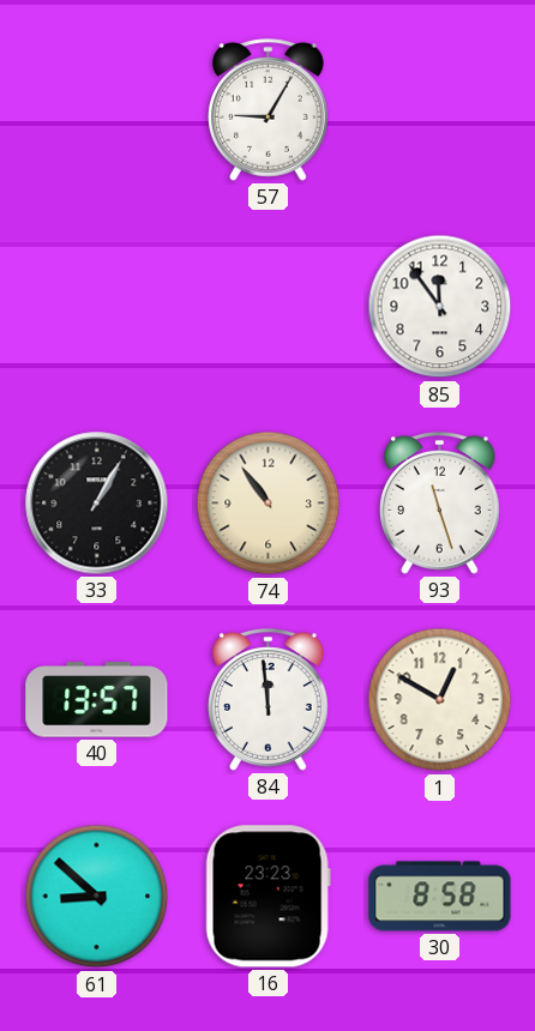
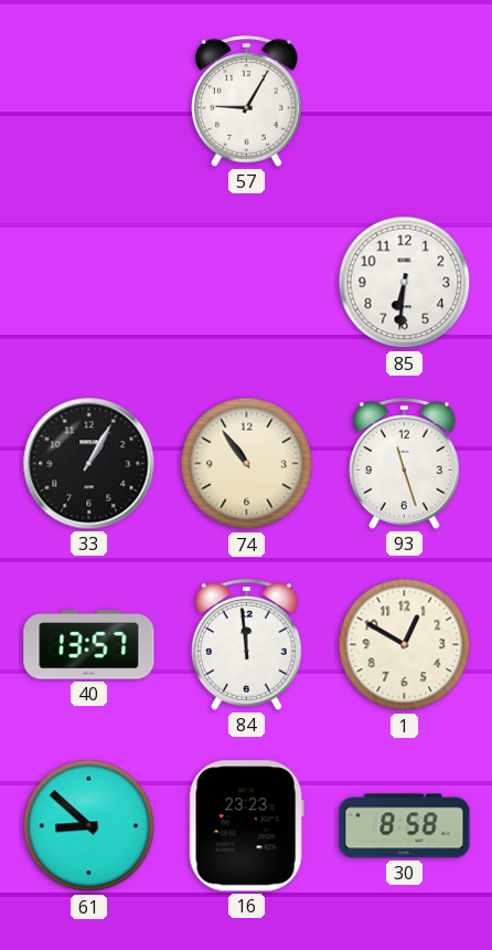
85: 11:54 -> 6:31
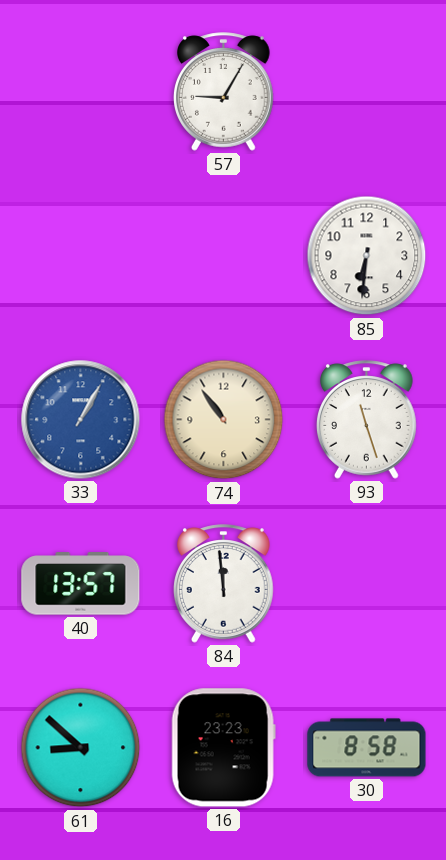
33 dial: black -> blue
1: 12:50 -> none
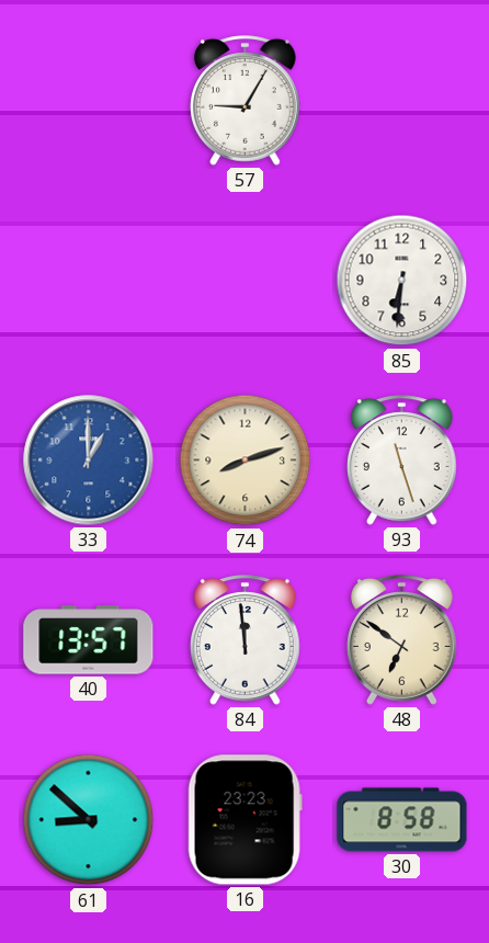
33: 1:05 -> 1:00
74: 10:54 -> 8:12
48: none -> 6:51
